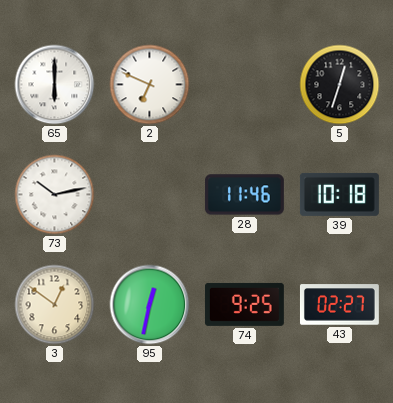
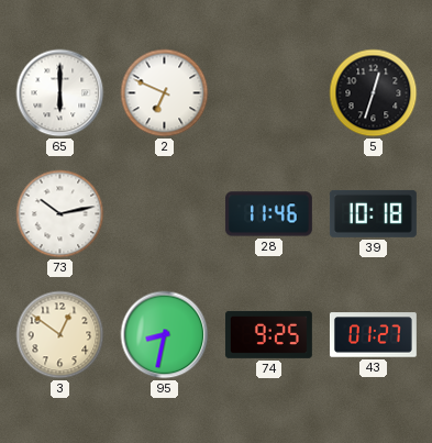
95: 12:32 -> 8:32
43: 02:27 -> 01:27
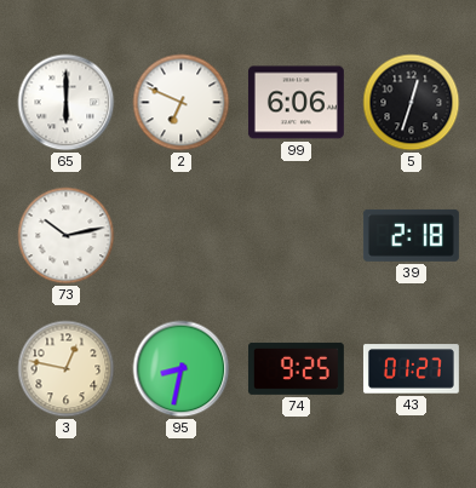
99: none -> 6:06
28: 11:46 -> none
39: 10:18 -> 2:18
3: 12:51 -> 12:47
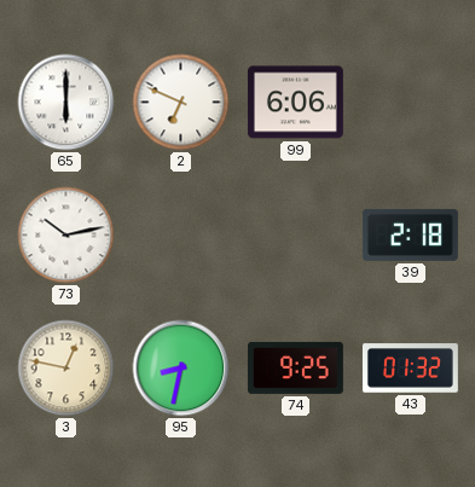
5: 12:33 -> none
43: 01:27 -> 01:32
